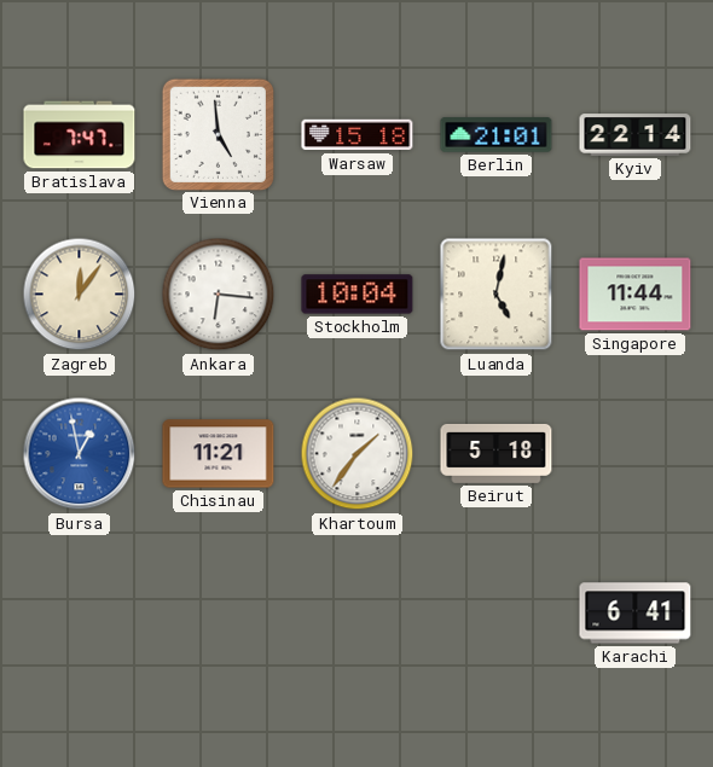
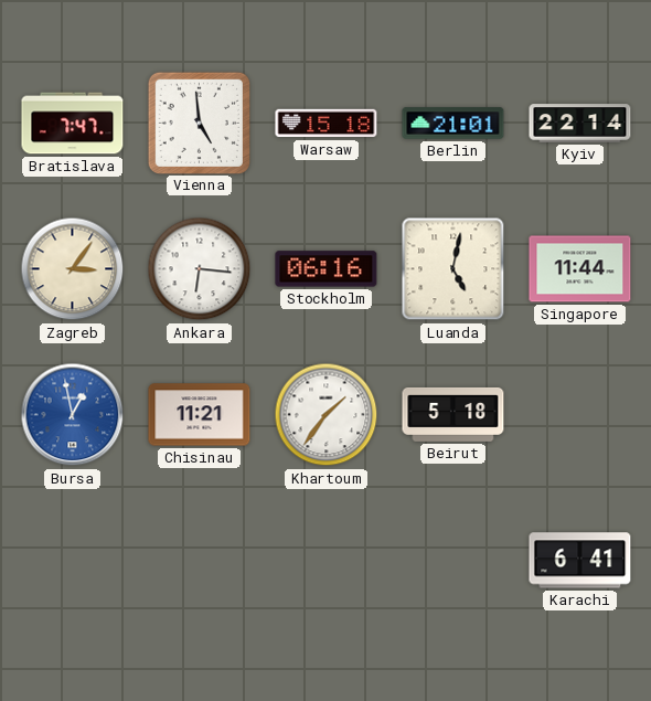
Zagreb: 12:06 -> 3:06
Stockholm: 10:04 -> 06:16
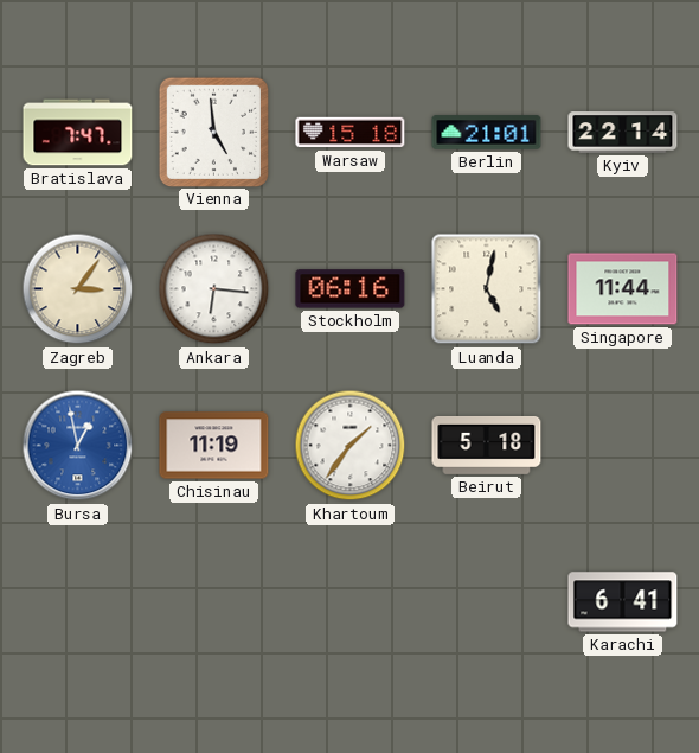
Chisinau: 11:21 -> 11:19
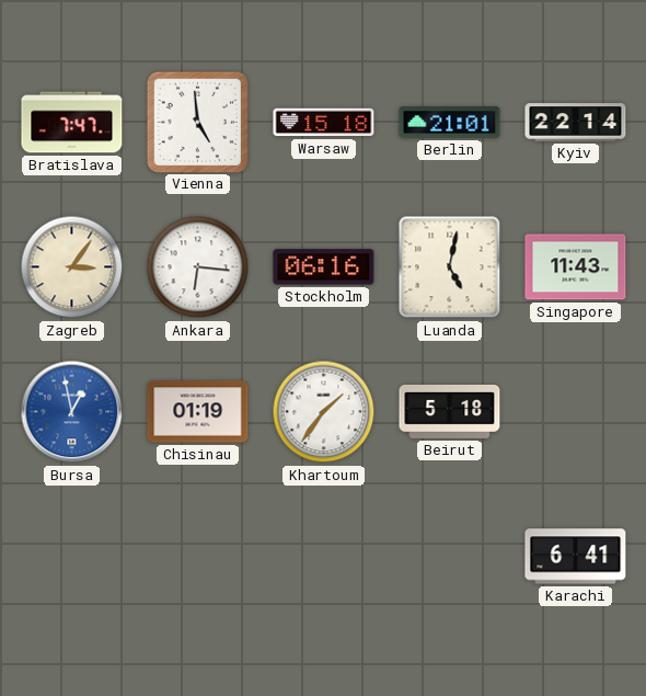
Singapore: 11:44 -> 11:43
Chisinau: 11:19 -> 01:19
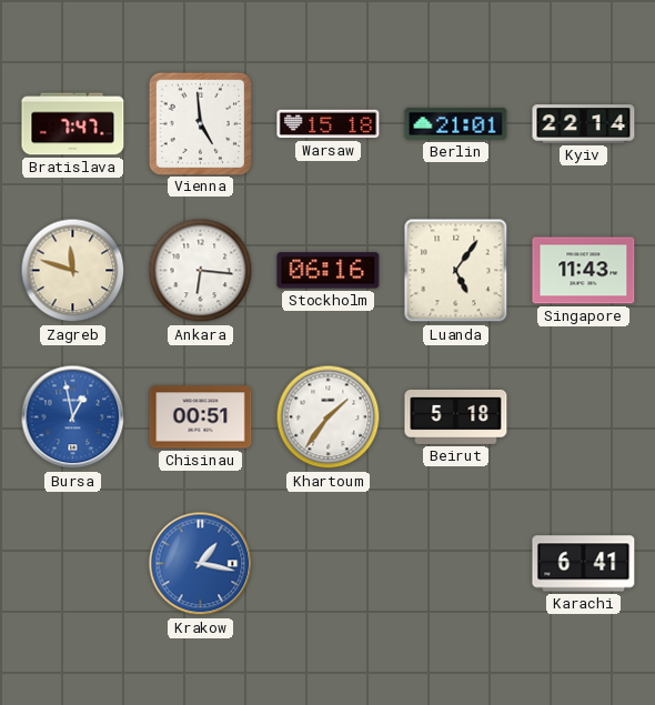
Zagreb: 3:06 -> 11:48
Luanda: 5:02 -> 5:06
Chisinau: 01:19 -> 00:51
Krakow: none -> 1:17
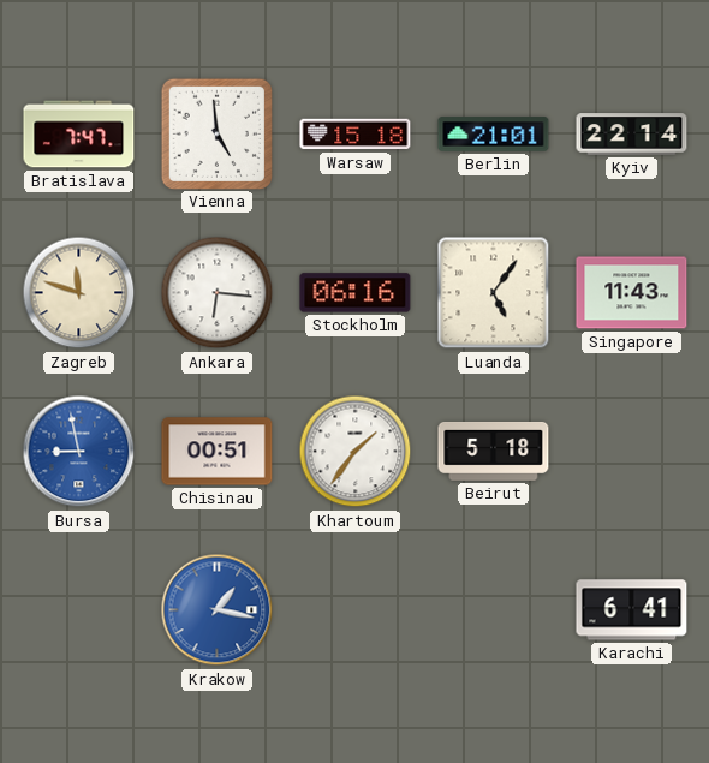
Bursa: 12:58 -> 8:58
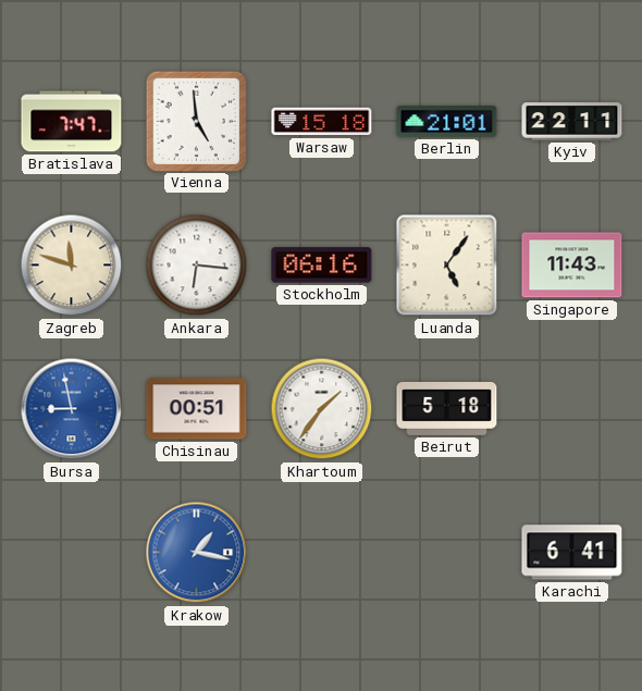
Kyiv: 22:14 -> 22:11
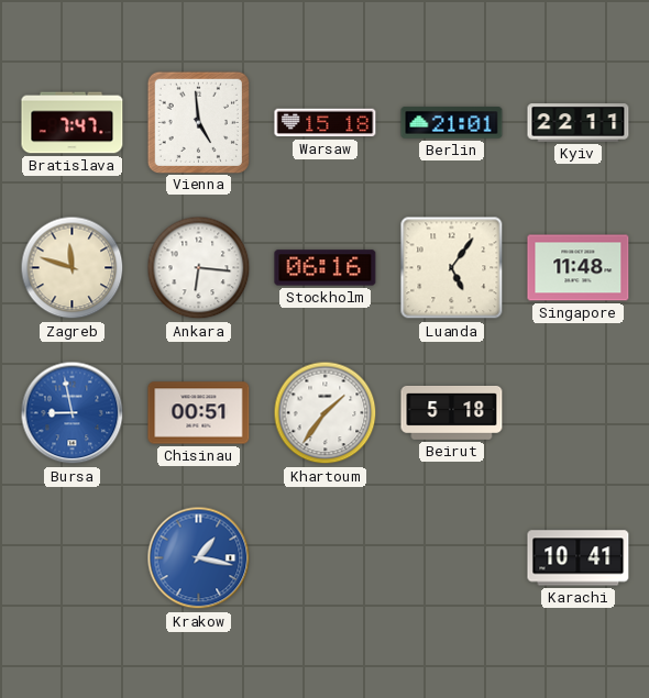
Singapore: 11:43 -> 11:48
Karachi: 6:41 -> 10:41
